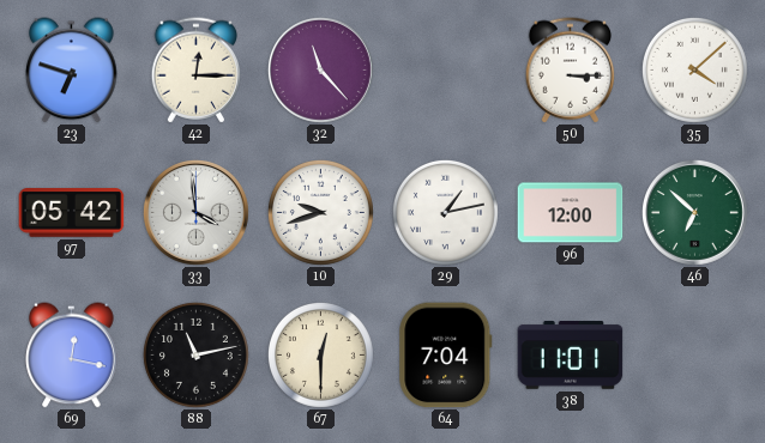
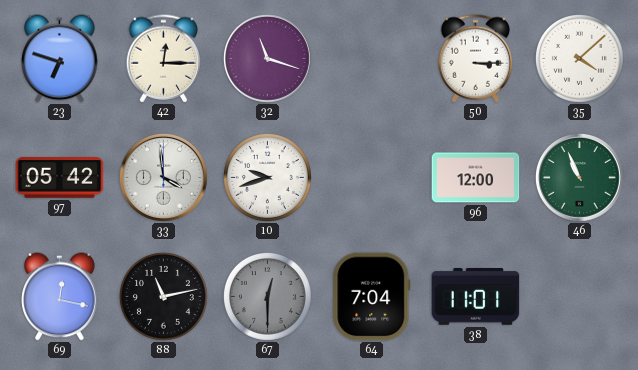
32: 11:23 -> 11:18
29: 1:13 -> none
46: 6:52 -> 10:56
67 dial: cream -> grey
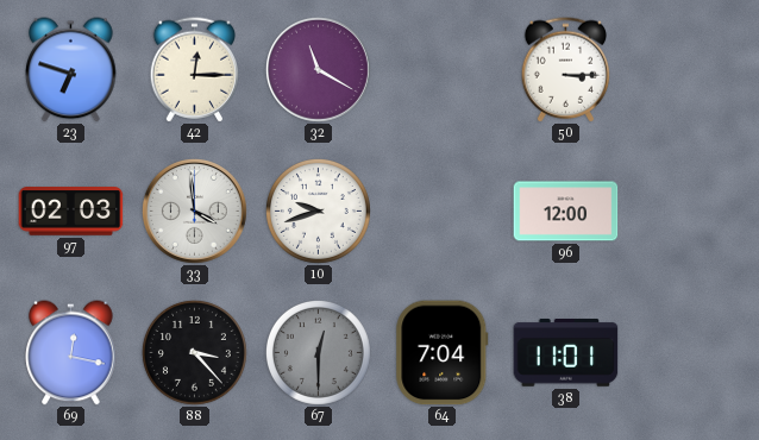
32: 11:18 -> 11:20
35: 4:08 -> none
97: 05:42 -> 02:03
46: 10:56 -> none
88: 11:13 -> 3:23
